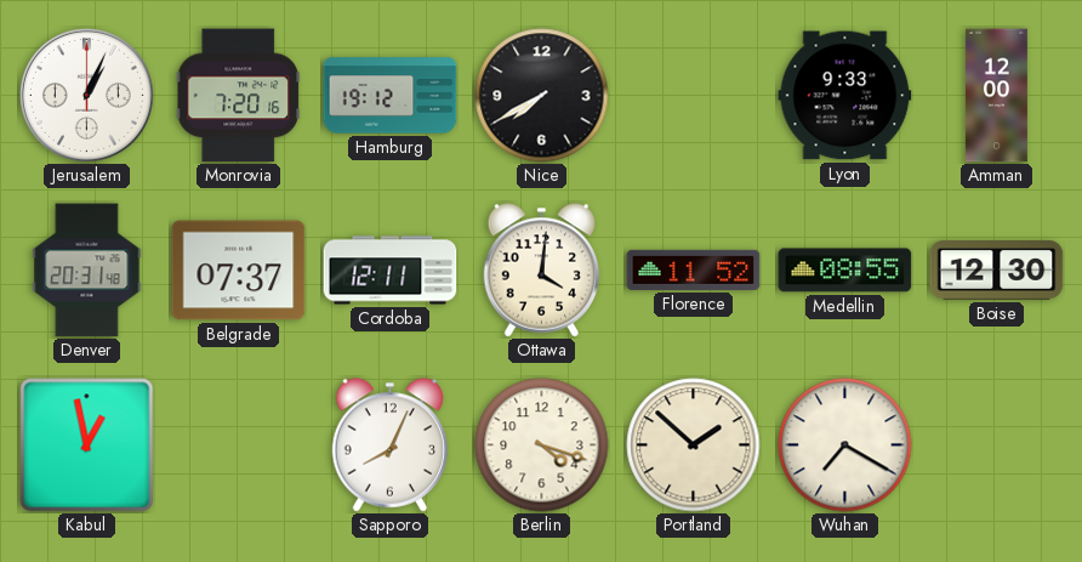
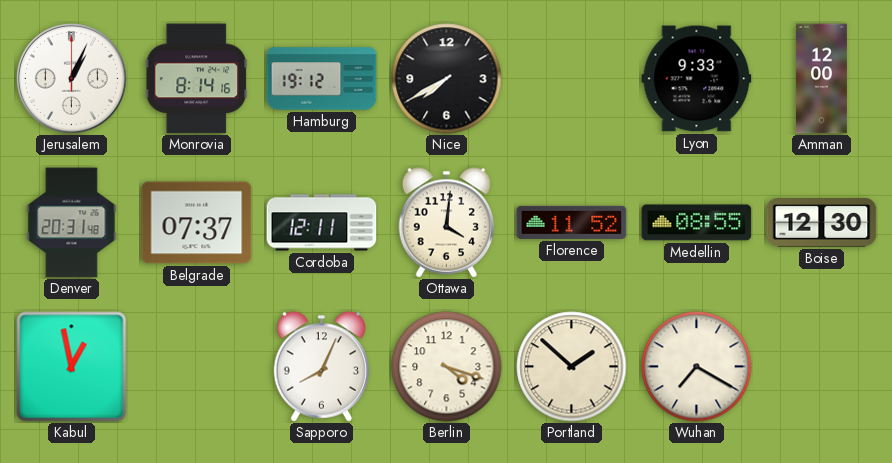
Monrovia: 7:20 -> 8:14
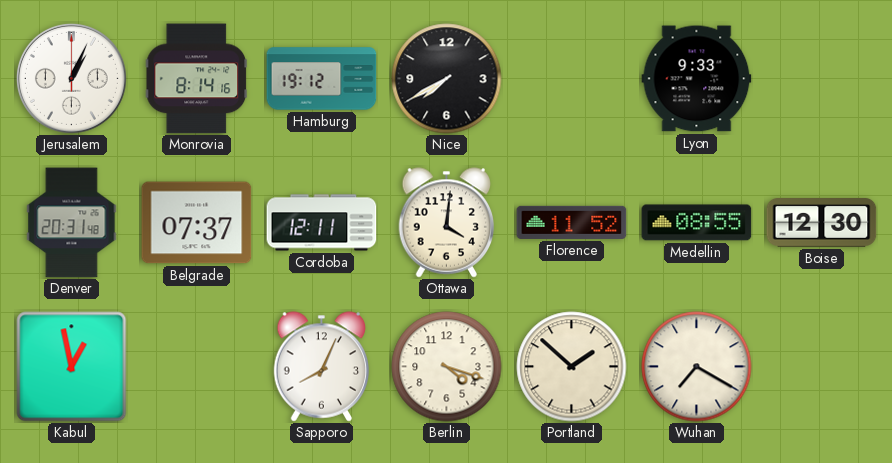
Amman: 12:00 -> none
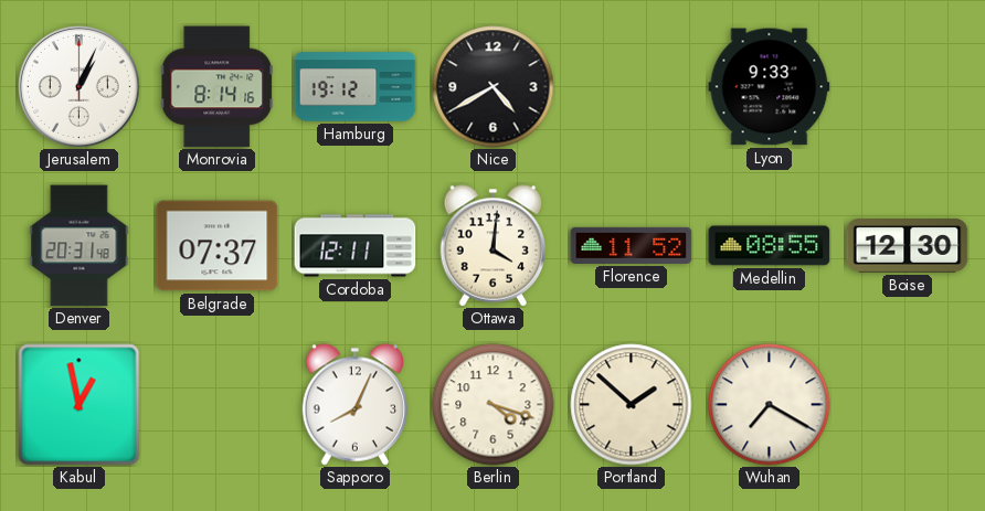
Nice: 7:40 -> 4:40
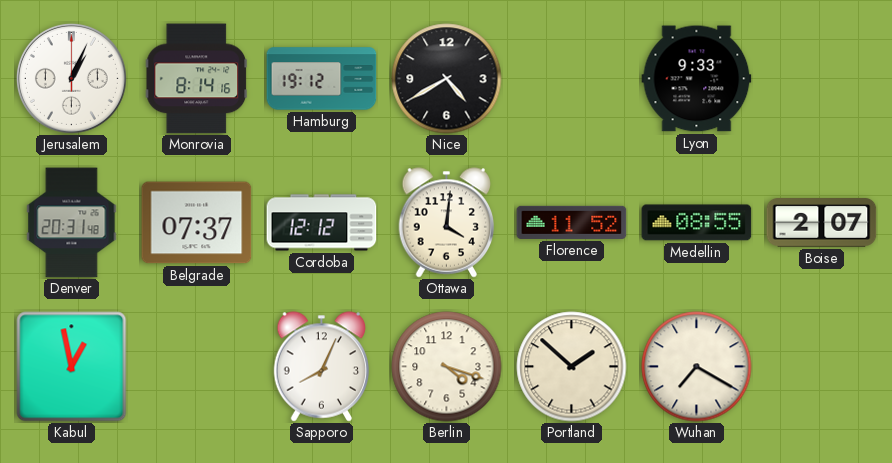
Cordoba: 12:11 -> 12:12
Boise: 12:30 -> 2:07
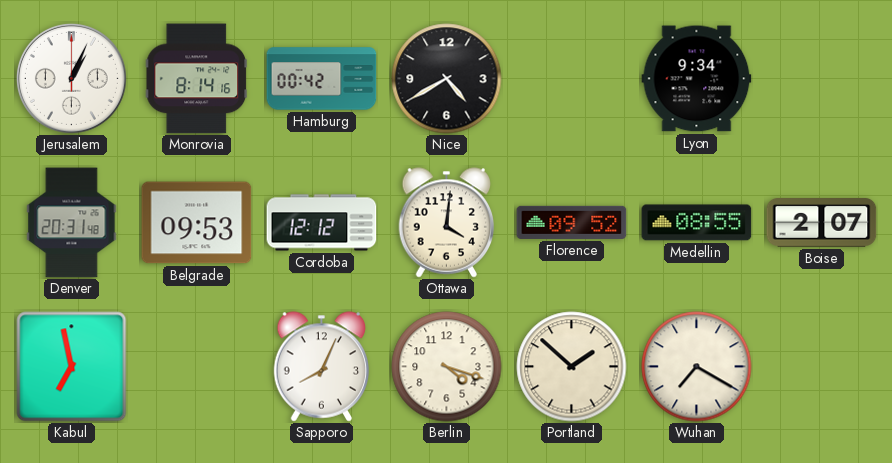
Hamburg: 19:12 -> 00:42
Lyon: 9:33 -> 9:34
Belgrade: 07:37 -> 09:53
Florence: 11:52 -> 09:52
Kabul: 12:58 -> 6:58
